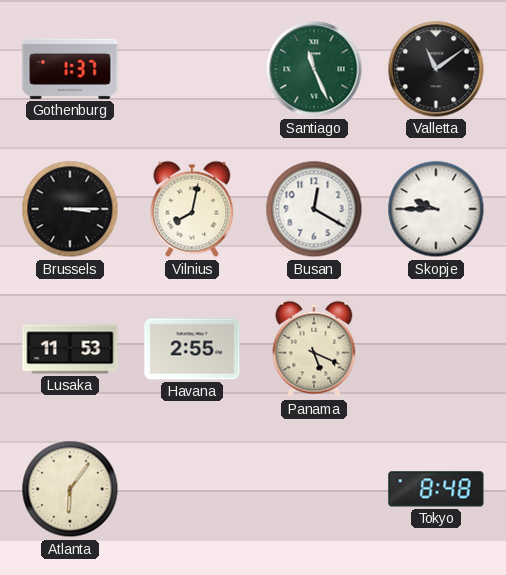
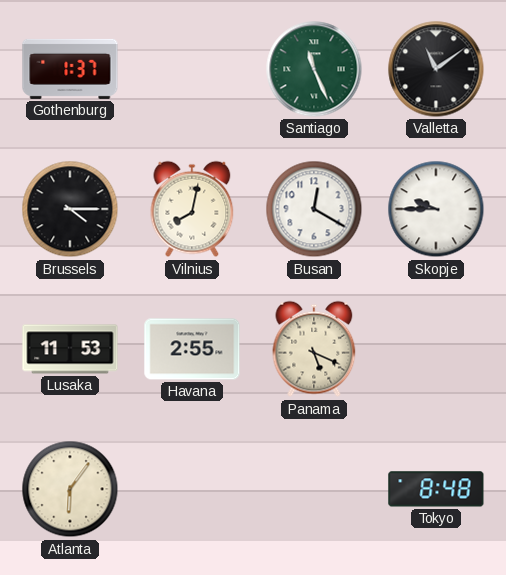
Brussels: 3:15 -> 4:15
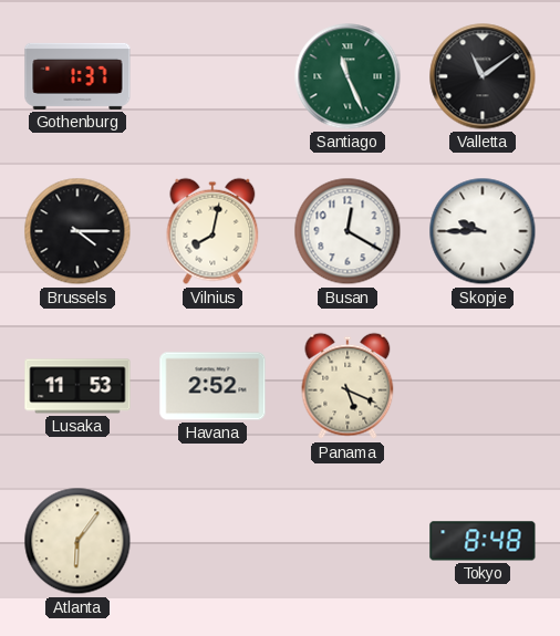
Havana: 2:55 -> 2:52
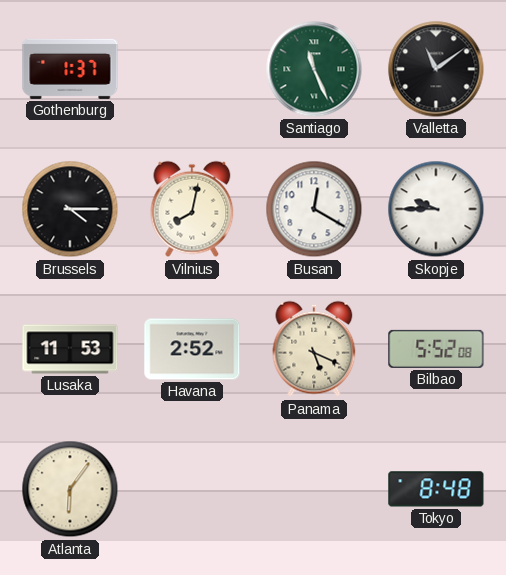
Bilbao: none -> 5:52
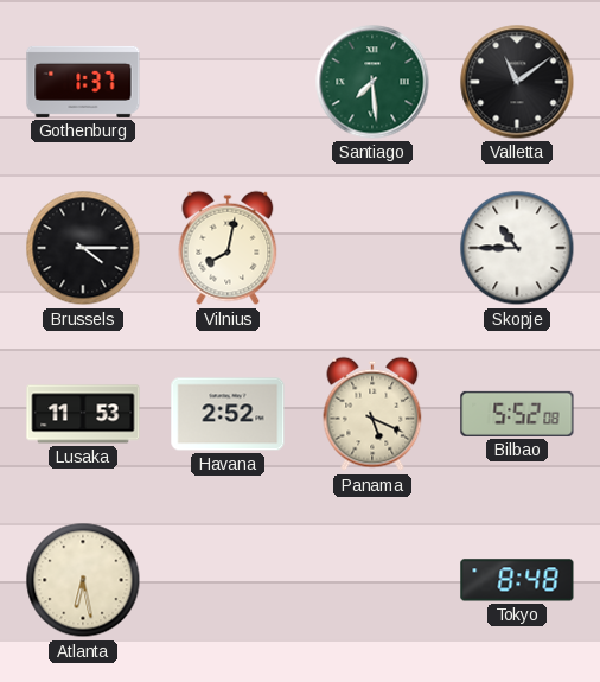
Santiago: 11:26 -> 7:29
Busan: 12:20 -> none
Skopje: 9:45 -> 10:45
Atlanta: 6:06 -> 6:28
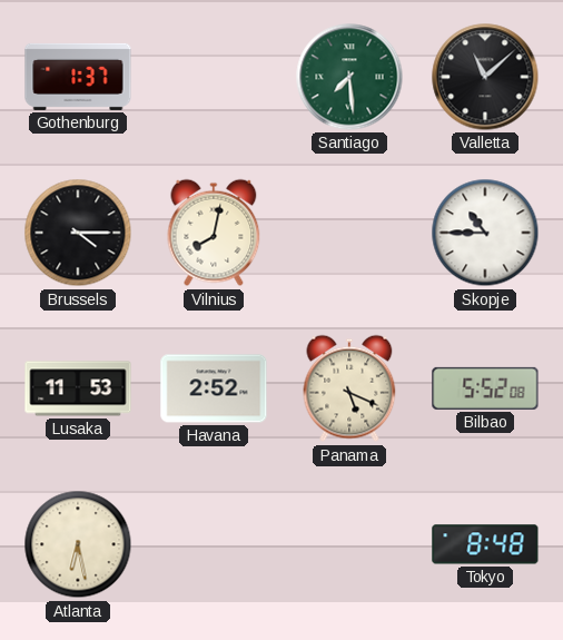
Valletta: 11:09 -> 11:08
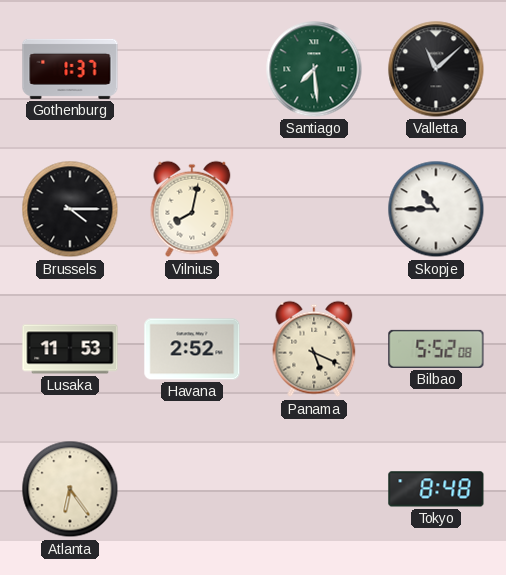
Atlanta: 6:28 -> 6:24
